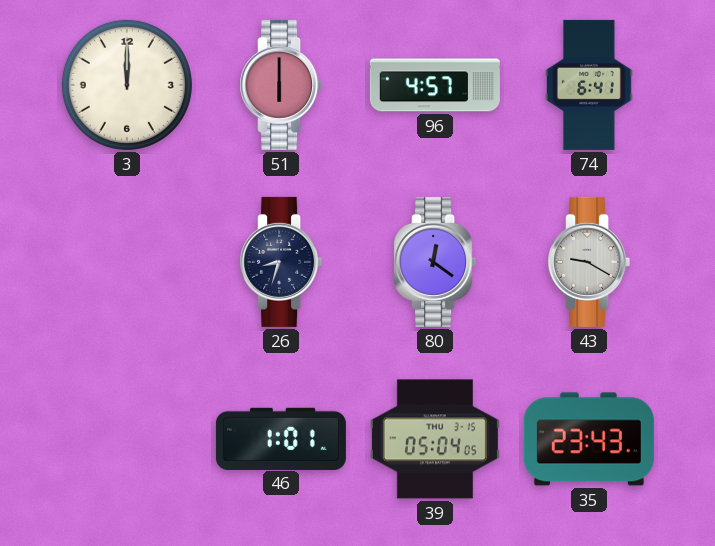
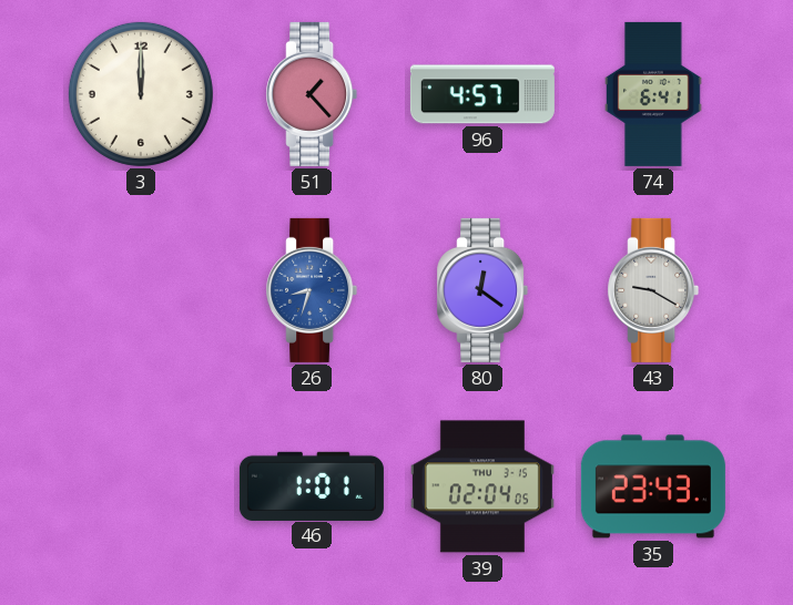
51: 6:00 -> 1:23
26 dial: navy -> blue
39: 05:04 -> 02:04
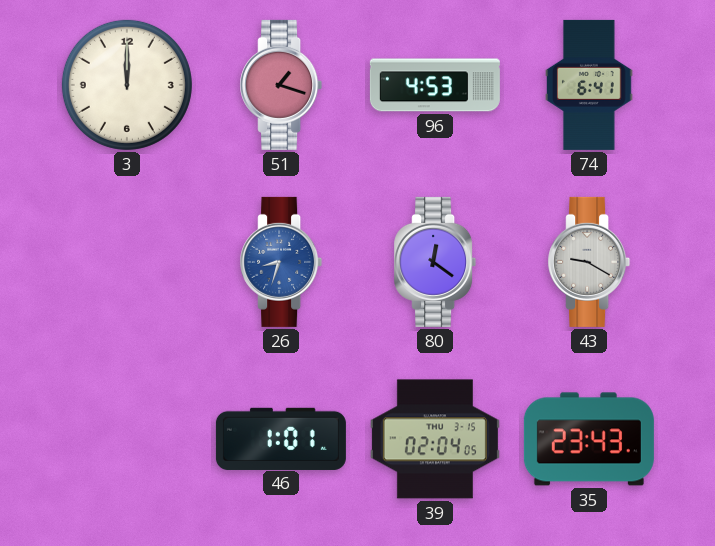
51: 1:23 -> 1:18
96: 4:57 -> 4:53
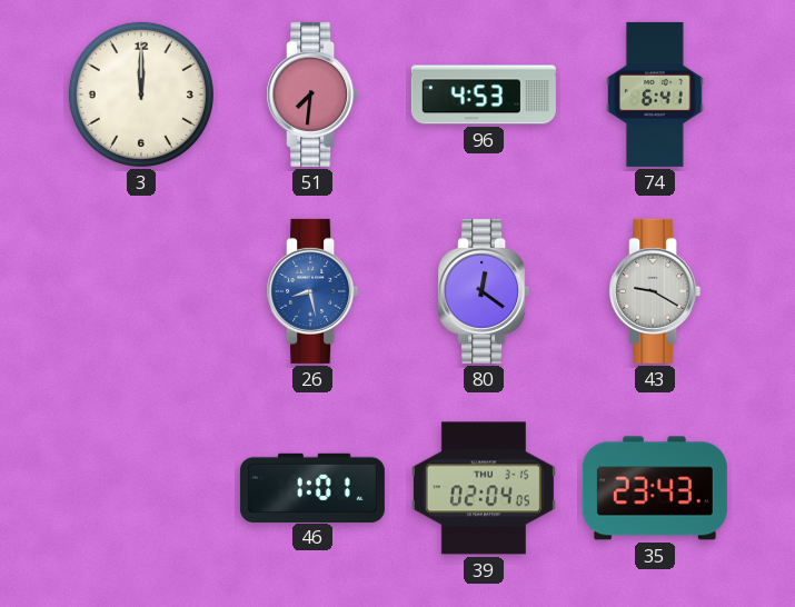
51: 1:18 -> 7:31
26: 8:33 -> 8:28
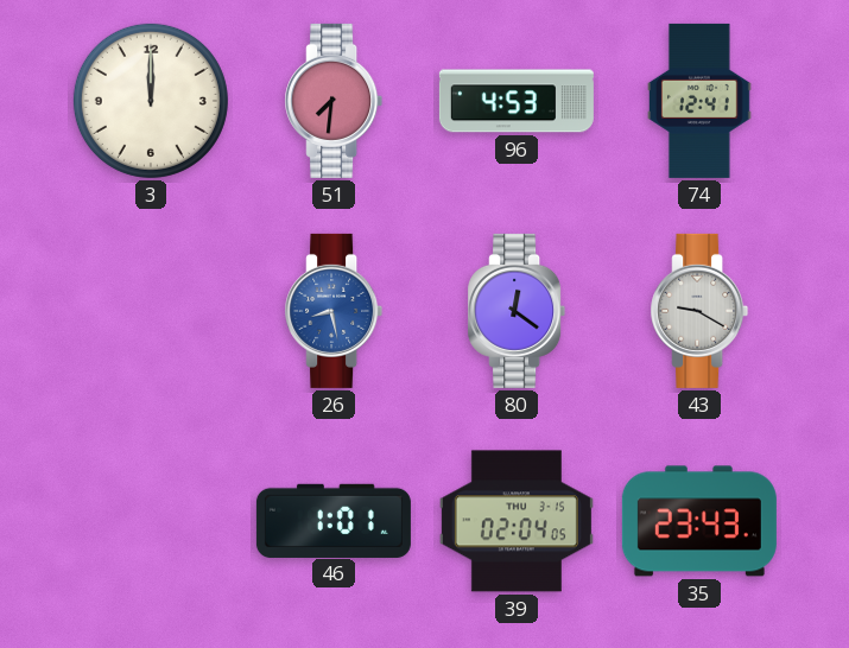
74: 6:41 -> 12:41
